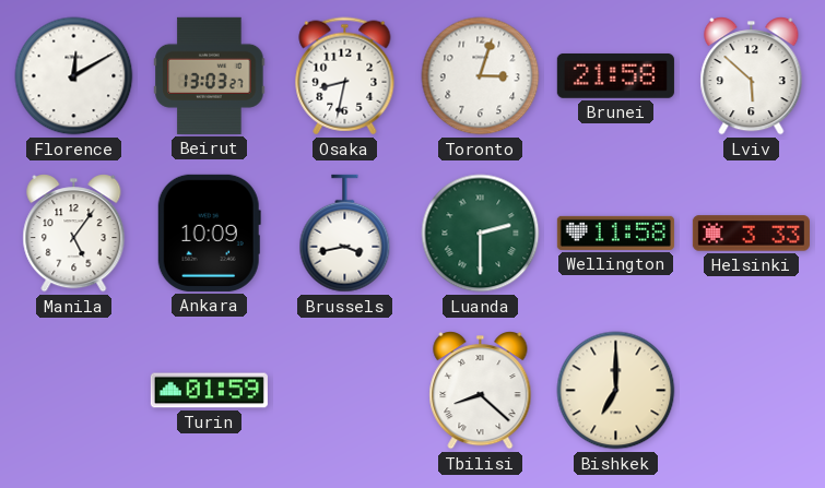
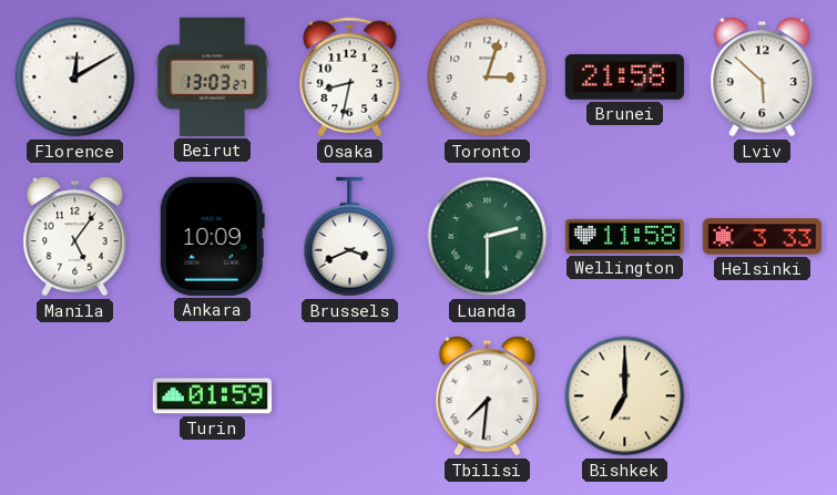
Brussels: 3:43 -> 3:41
Tbilisi: 8:22 -> 7:31
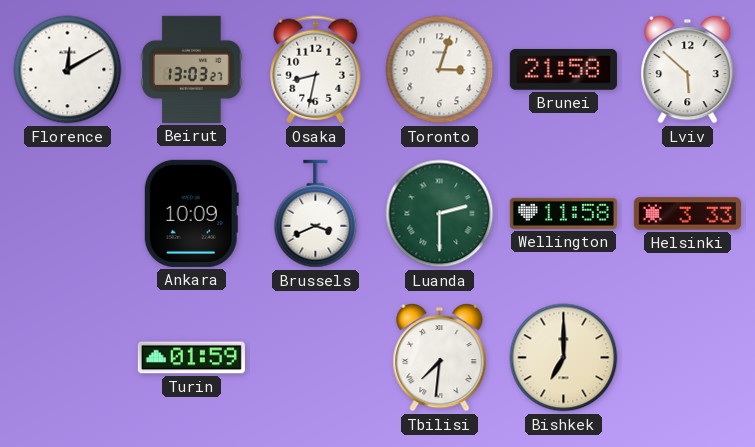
Manila: 5:06 -> none
